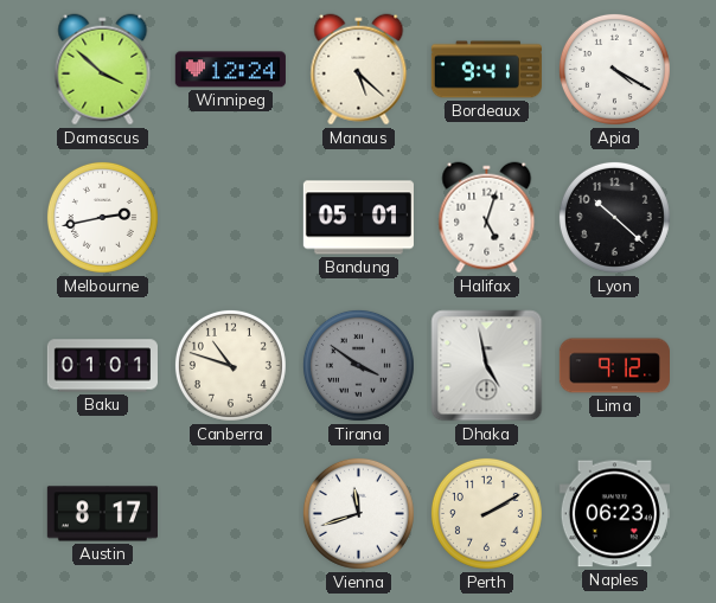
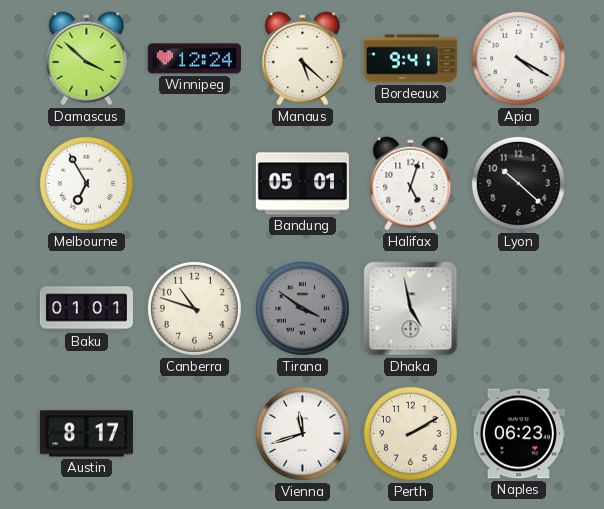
Melbourne: 2:43 -> 6:55
Lima: 9:12 -> none
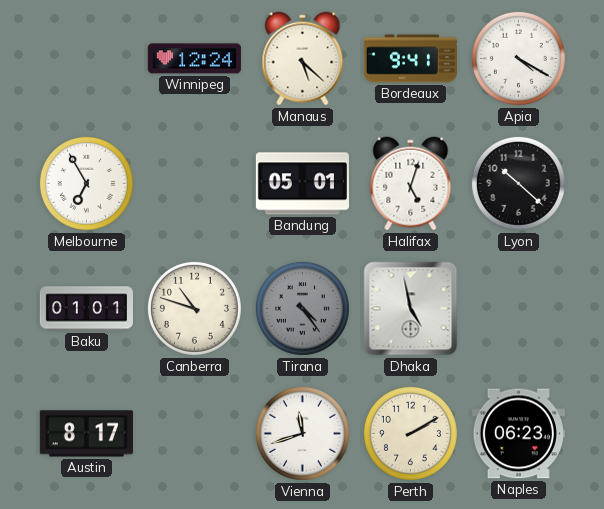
Damascus: 3:52 -> none
Tirana: 3:51 -> 4:24
